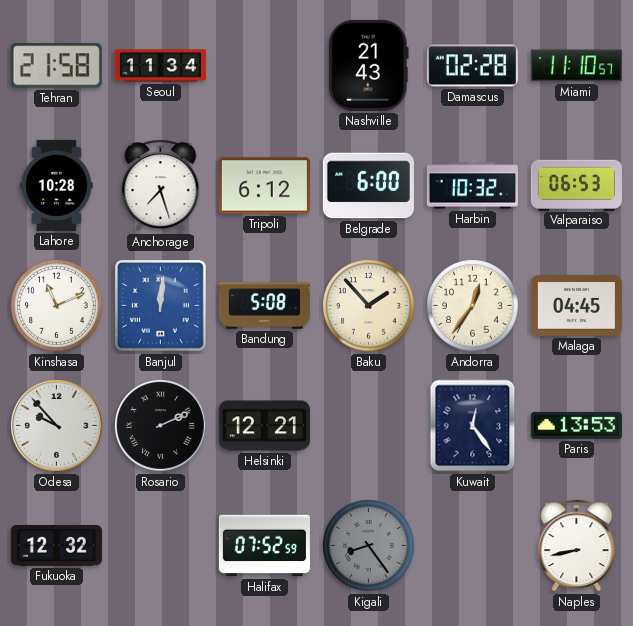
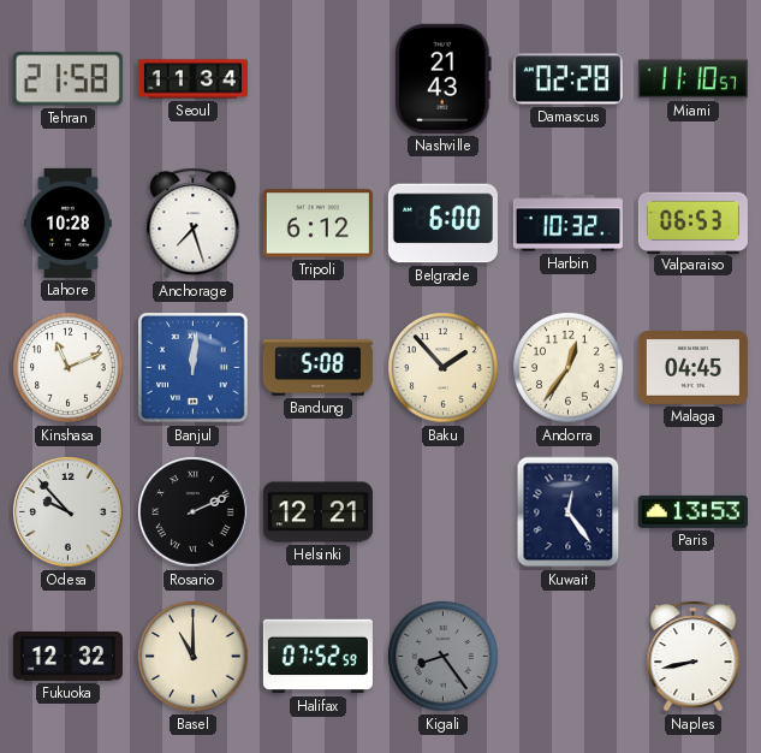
Basel: none -> 11:00
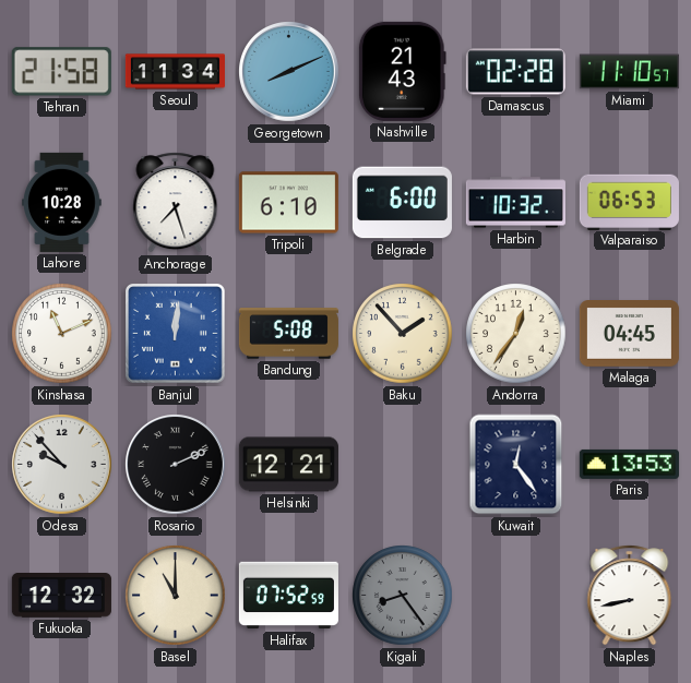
Georgetown: none -> 8:11
Tripoli: 6:12 -> 6:10
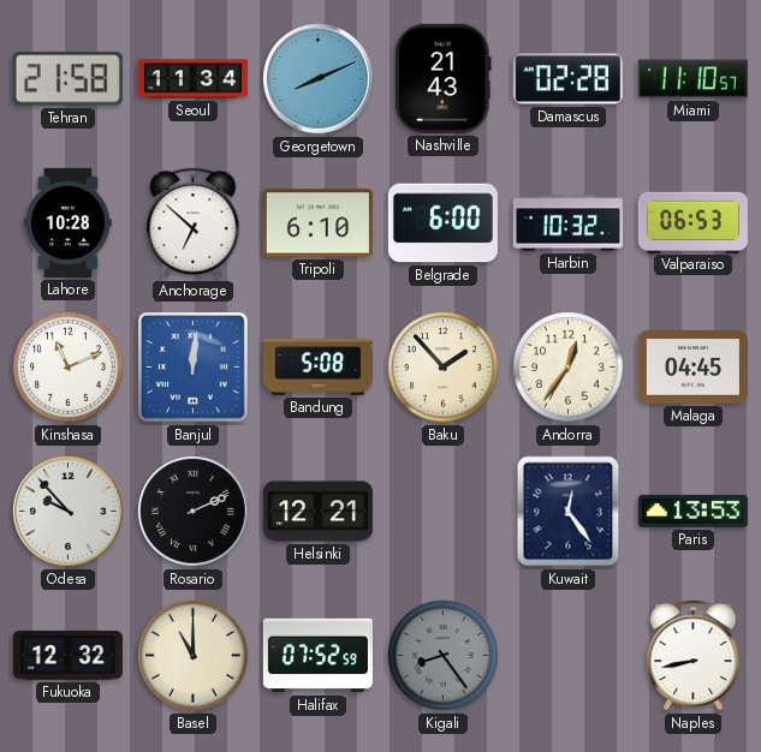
Anchorage: 7:27 -> 6:52
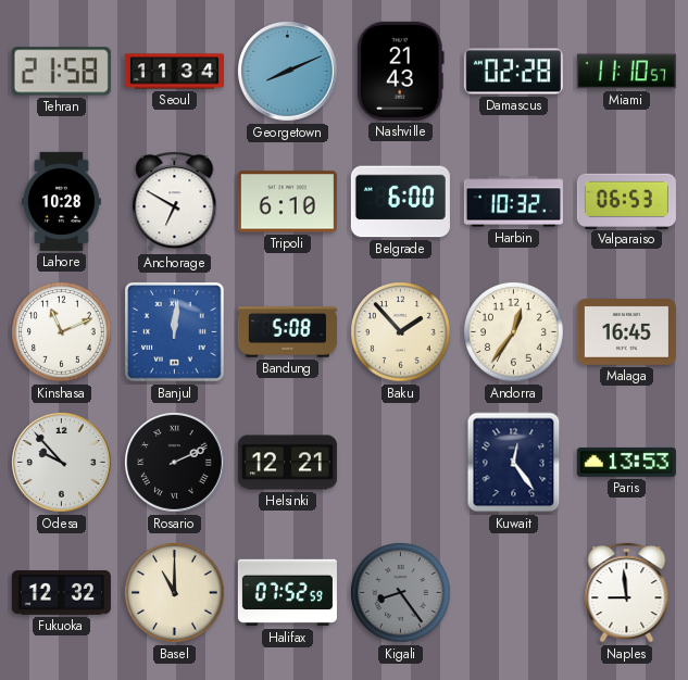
Anchorage: 6:52 -> 6:50
Malaga: 04:45 -> 16:45
Naples: 8:43 -> 8:59
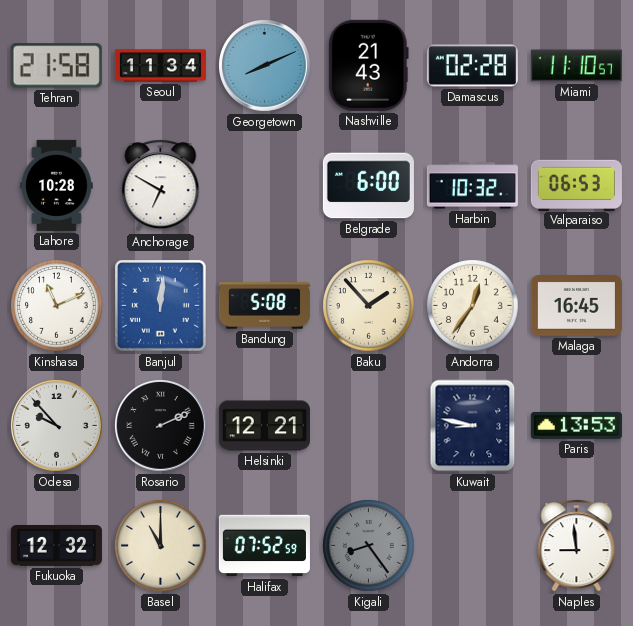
Tripoli: 6:10 -> none
Kuwait: 12:24 -> 8:47
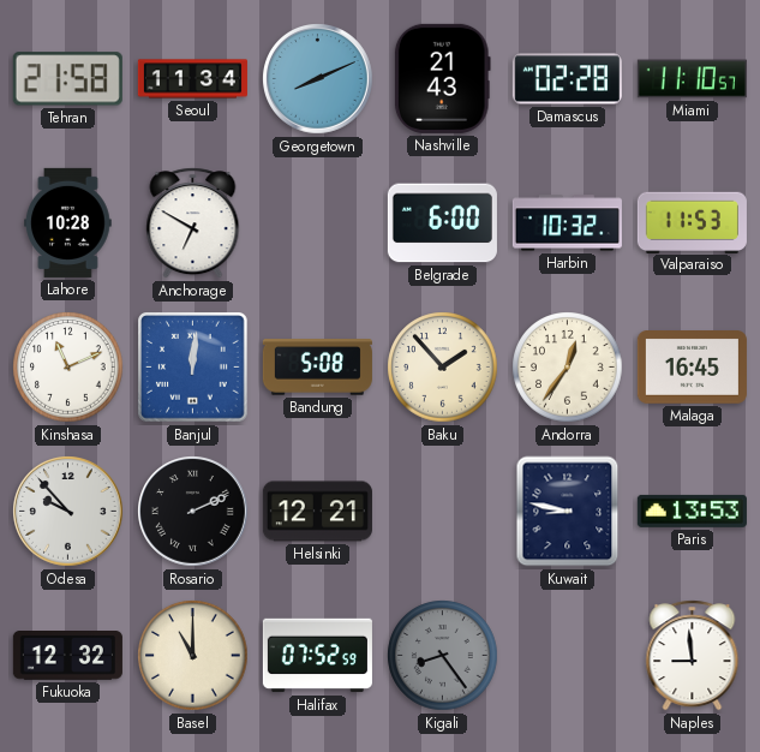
Valparaiso: 06:53 -> 11:53
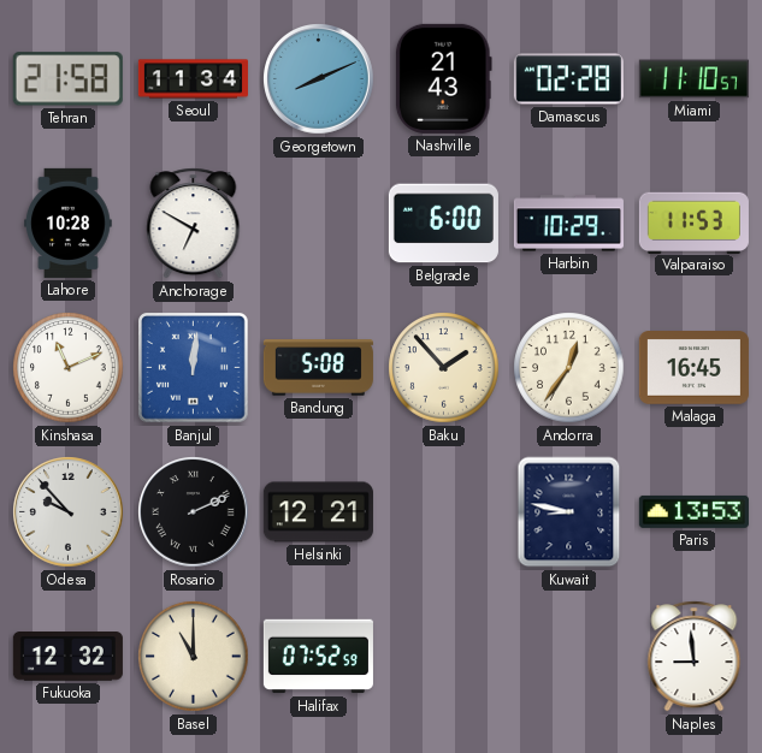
Harbin: 10:32 -> 10:29
Kigali: 8:24 -> none
